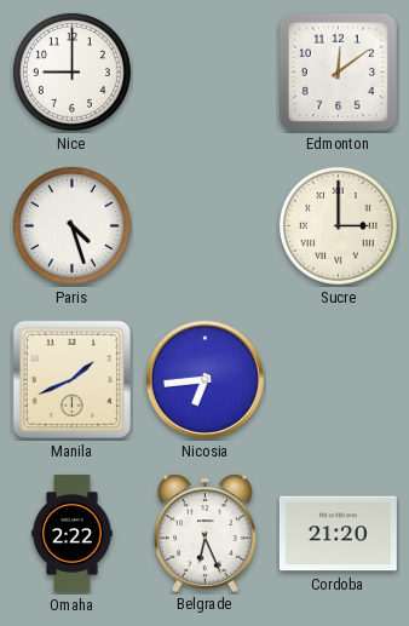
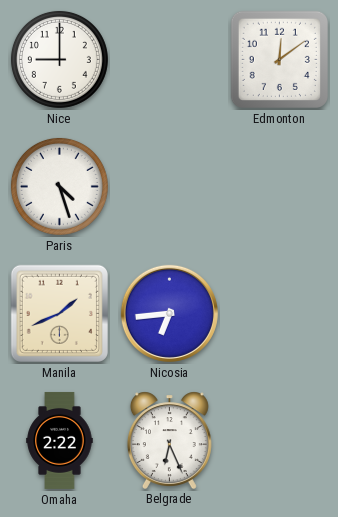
Sucre: 3:00 -> none
Cordoba: 21:20 -> none
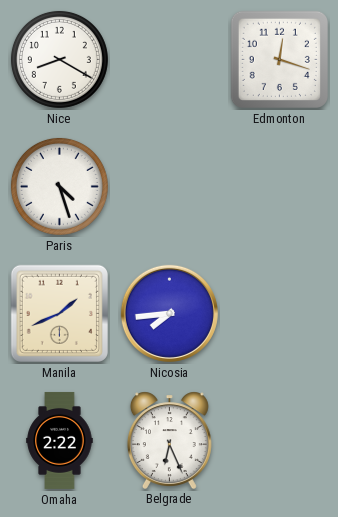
Nice: 9:00 -> 8:20
Edmonton: 12:09 -> 12:18
Nicosia: 6:44 -> 7:44
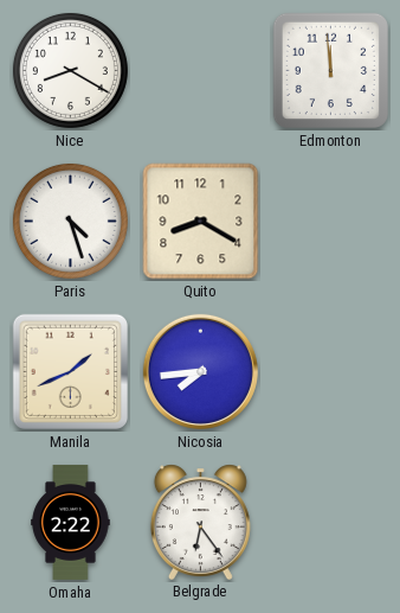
Edmonton: 12:18 -> 11:59
Quito: none -> 8:20
Belgrade: 6:26 -> 6:24
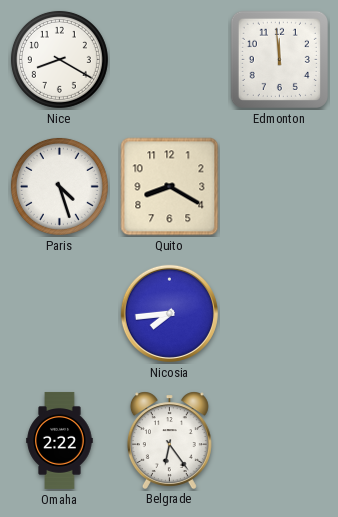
Manila: 1:41 -> none
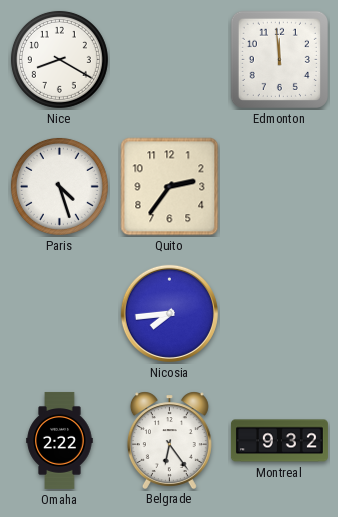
Quito: 8:20 -> 2:36
Montreal: none -> 9:32
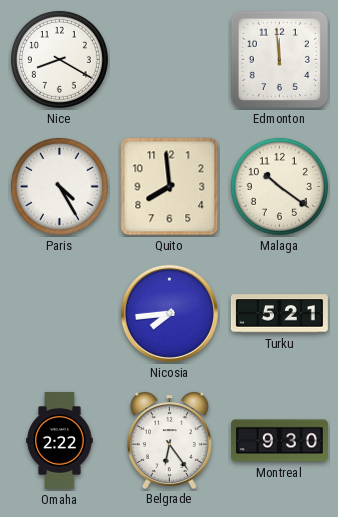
Paris: 4:27 -> 4:25
Quito: 2:36 -> 7:59
Malaga: none -> 10:21
Turku: none -> 5:21
Montreal: 9:32 -> 9:30
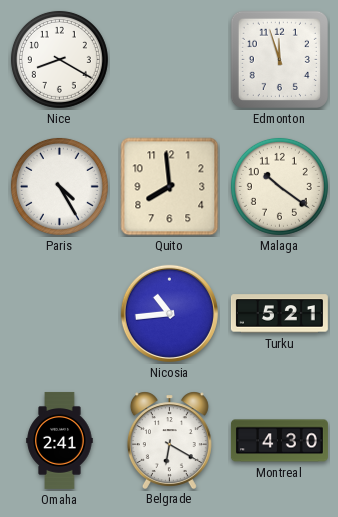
Edmonton: 11:59 -> 11:57
Nicosia: 7:44 -> 10:44
Omaha: 2:22 -> 2:41
Belgrade: 6:24 -> 6:20
Montreal: 9:30 -> 4:30
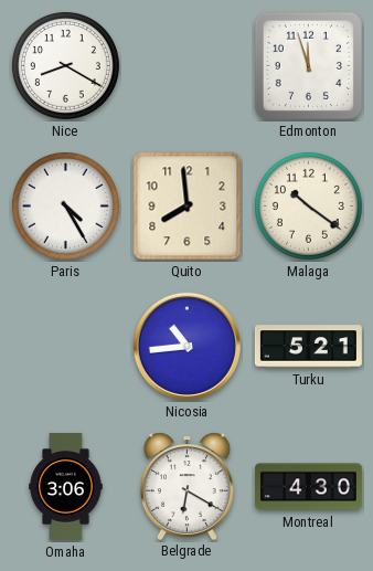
Omaha: 2:41 -> 3:06
